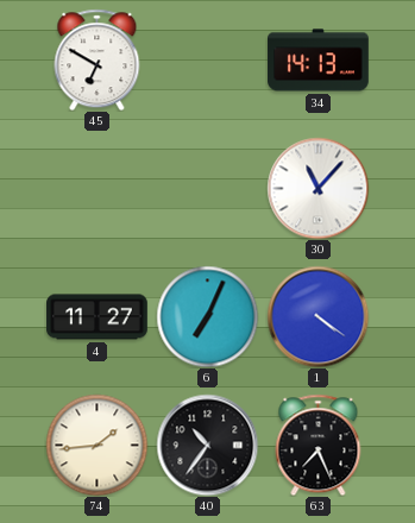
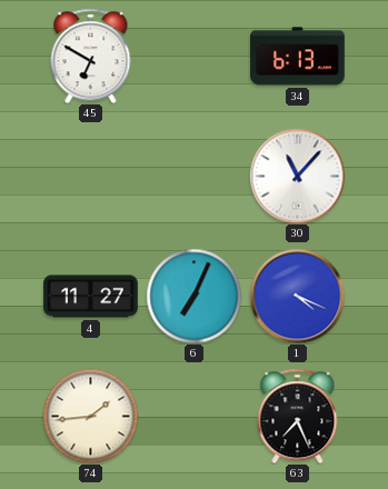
34: 14:13 -> 6:13
1: 4:21 -> 4:19
40: 10:36 -> none
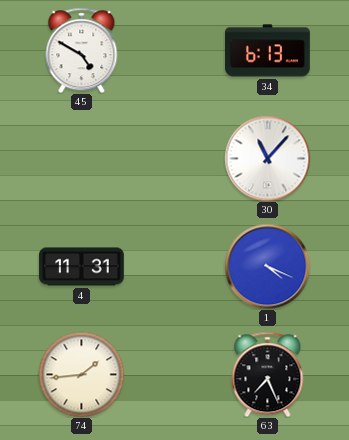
45: 6:50 -> 4:50
4: 11:27 -> 11:31
6: 7:04 -> none
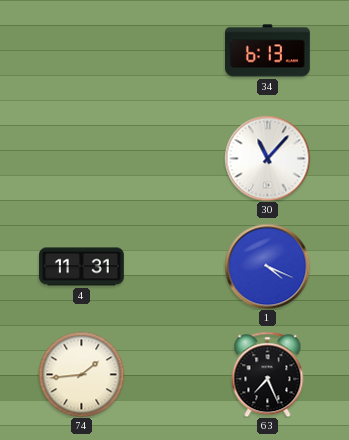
45: 4:50 -> none
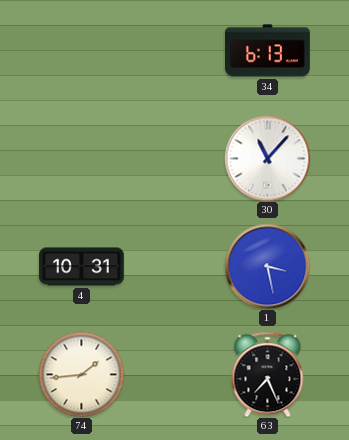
4: 11:31 -> 10:31
1: 4:19 -> 3:28
